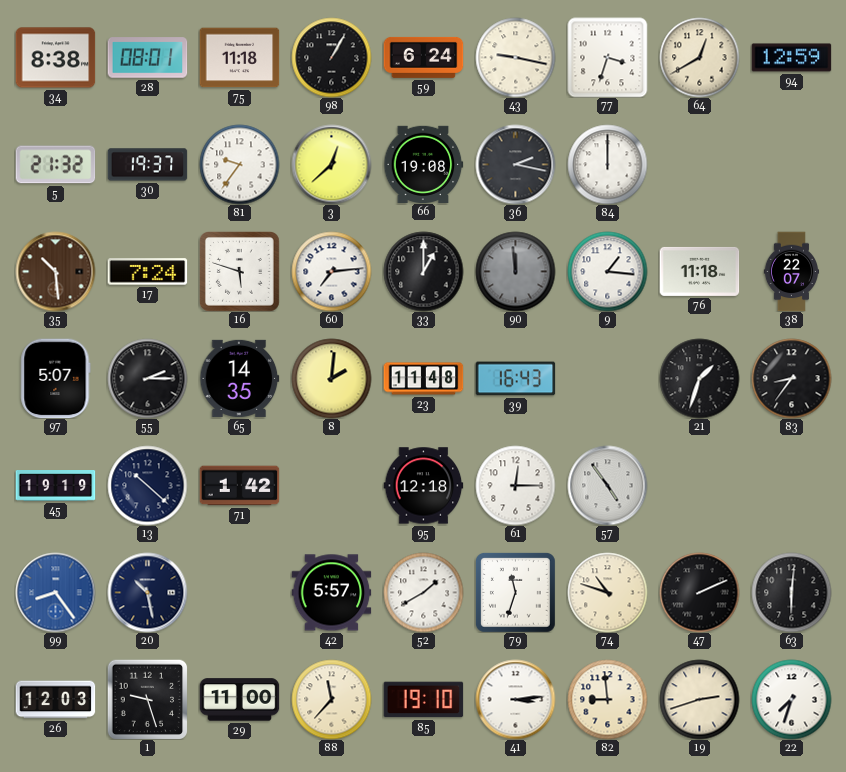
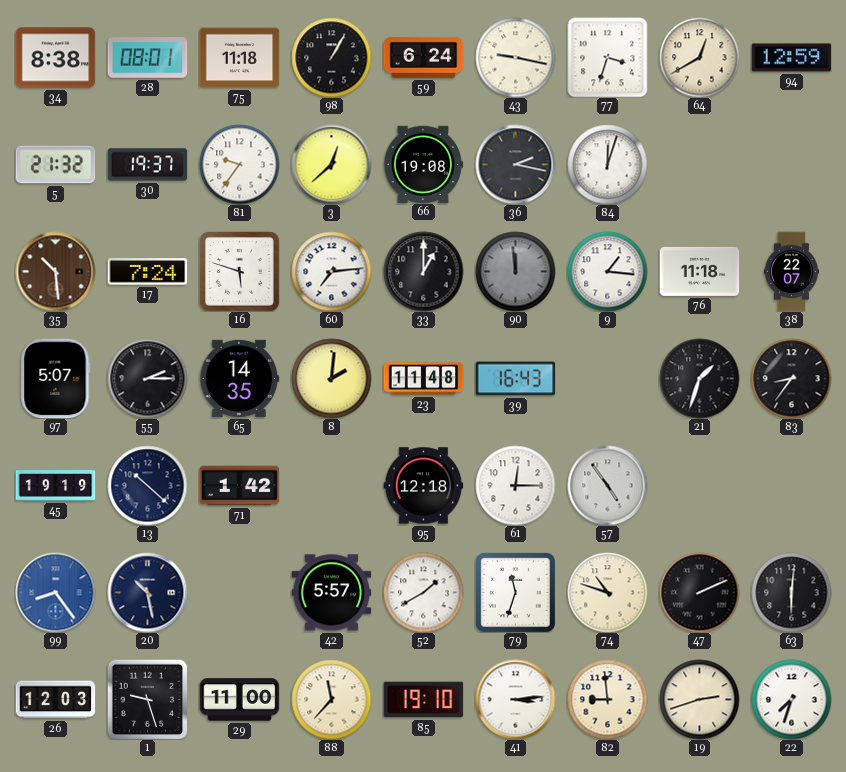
84: 12:00 -> 12:03
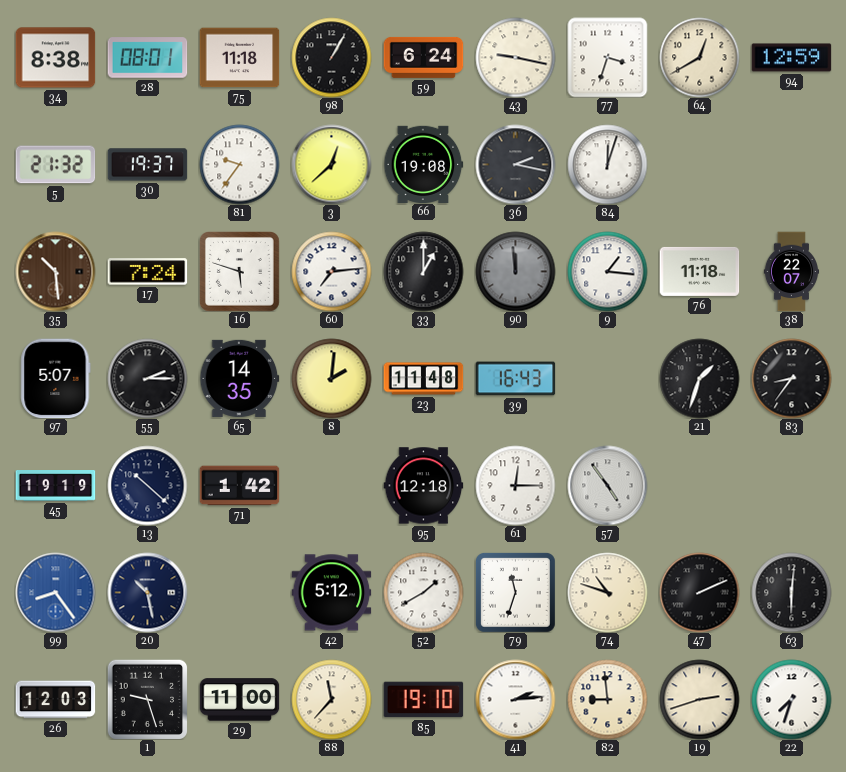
42: 5:57 -> 5:12
41: 3:14 -> 2:14
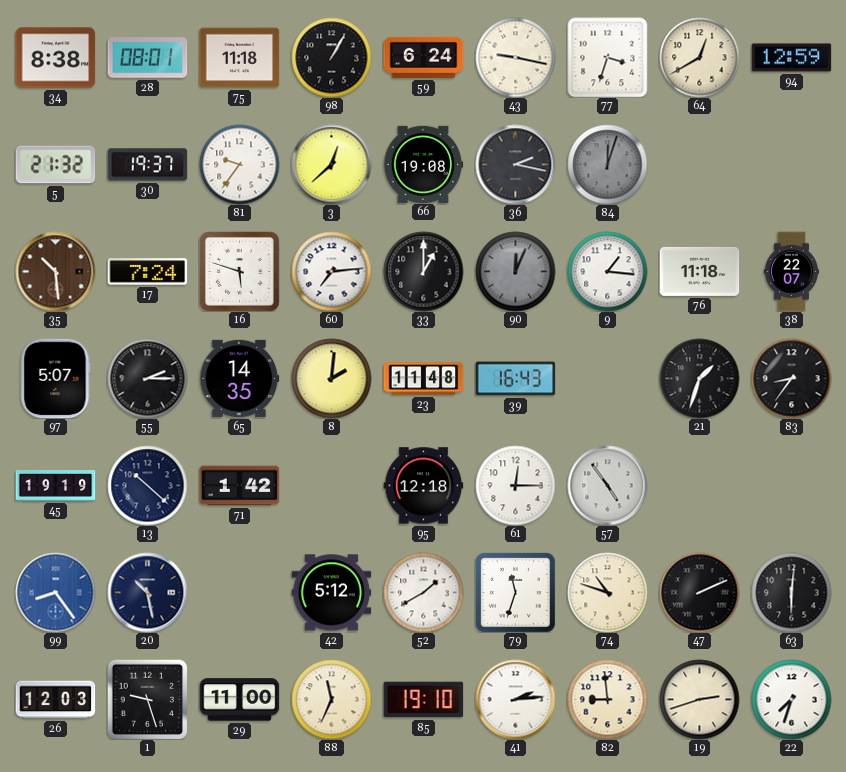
84 dial: white -> grey
90: 11:59 -> 12:04
88: 11:37 -> 11:34
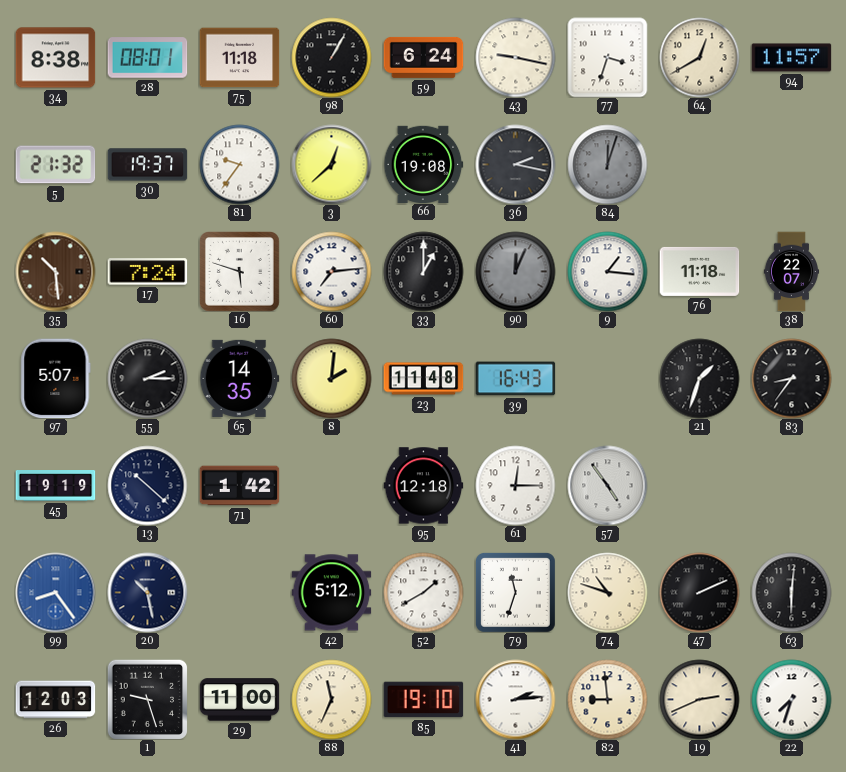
94: 12:59 -> 11:57
19: 2:42 -> 2:41
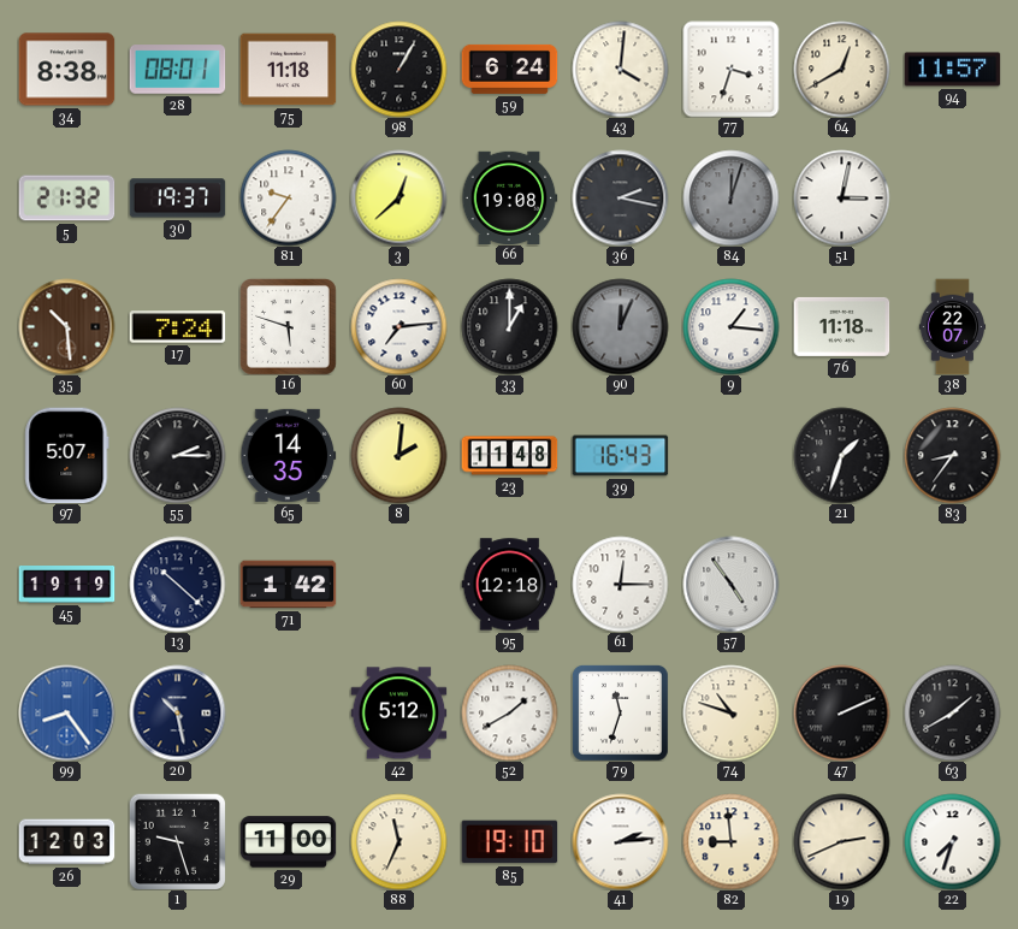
43: 9:17 -> 4:01
51: none -> 3:02
63: 6:01 -> 1:40
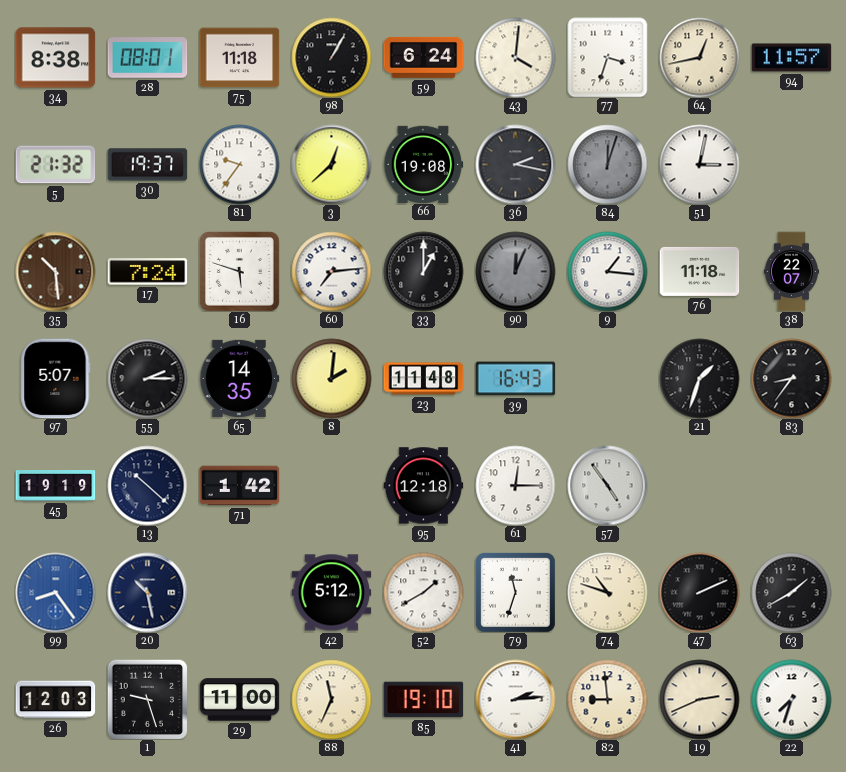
64: 12:40 -> 12:43
